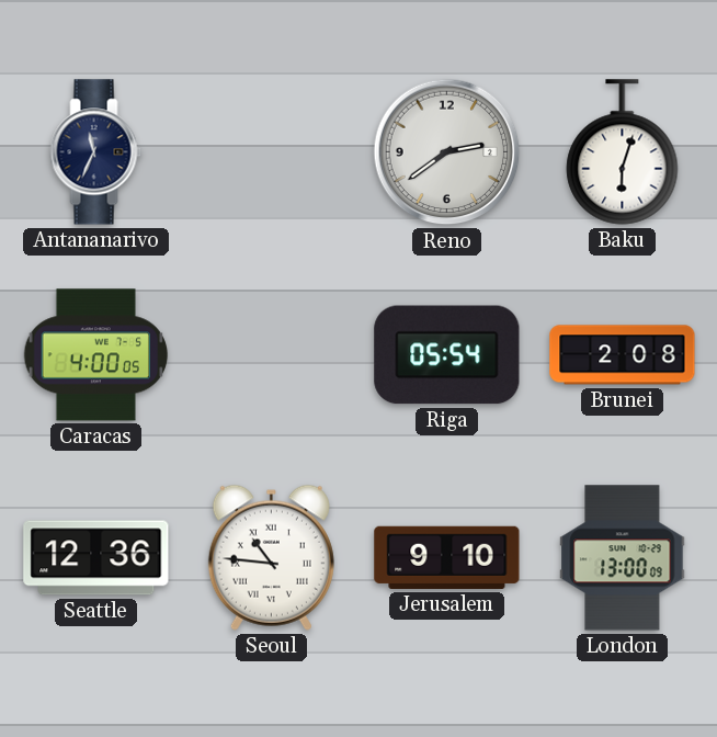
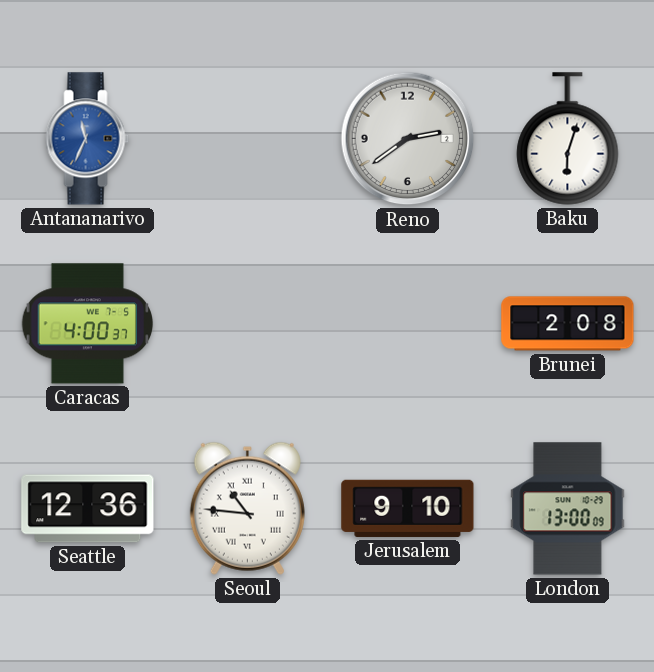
Antananarivo dial: navy -> blue
Caracas: 4:00:05 -> 4:00:37
Riga: 05:54 -> none
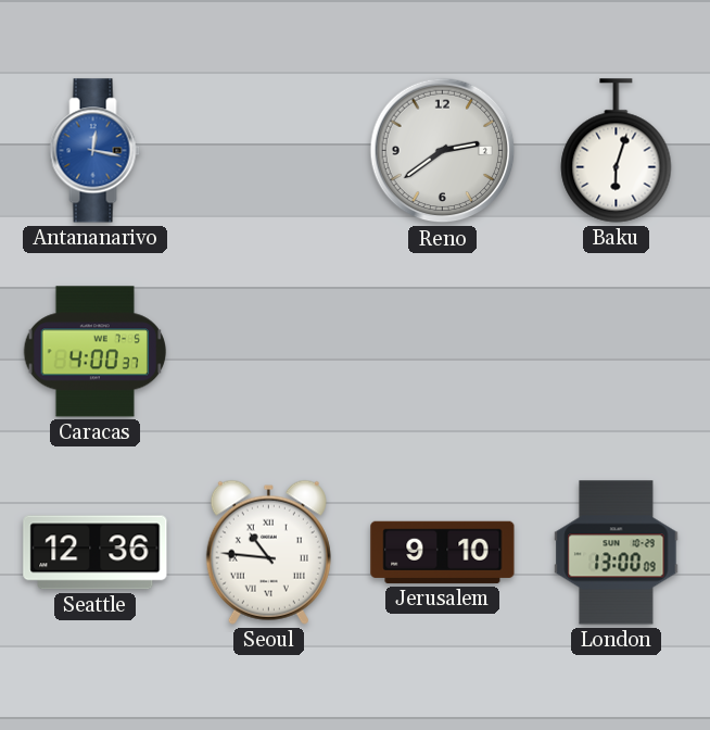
Antananarivo: 11:34 -> 12:17
Brunei: 2:08 -> none
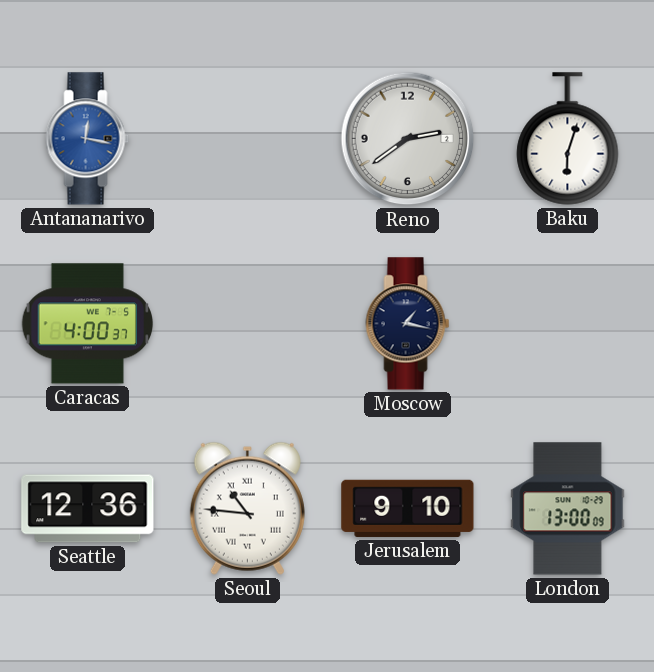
Moscow: none -> 1:17
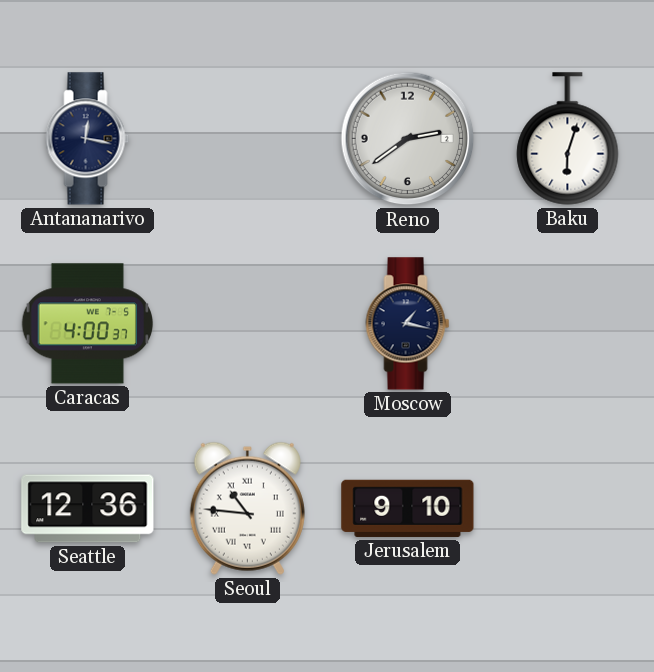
Antananarivo dial: blue -> navy
London: 13:00 -> none
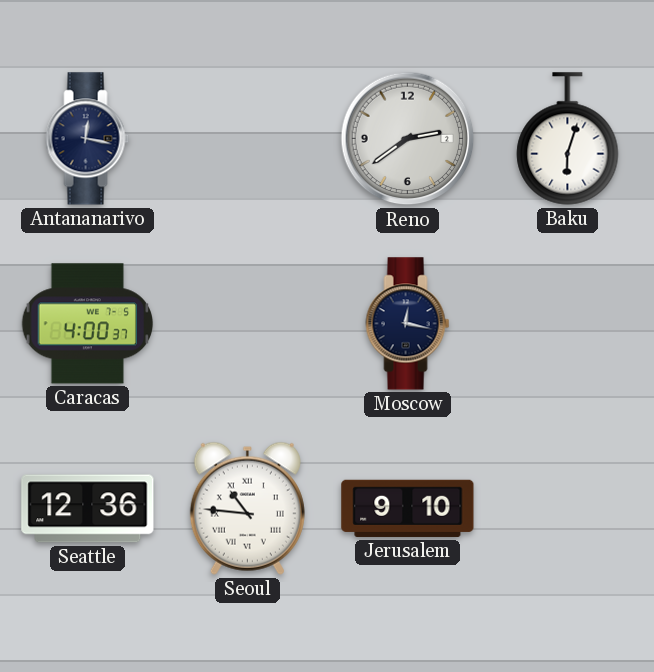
Moscow: 1:17 -> 12:17
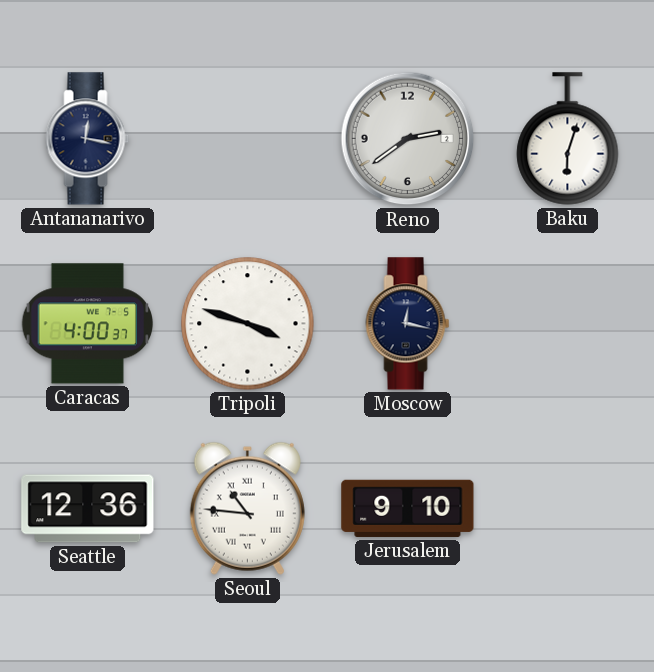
Tripoli: none -> 3:48
